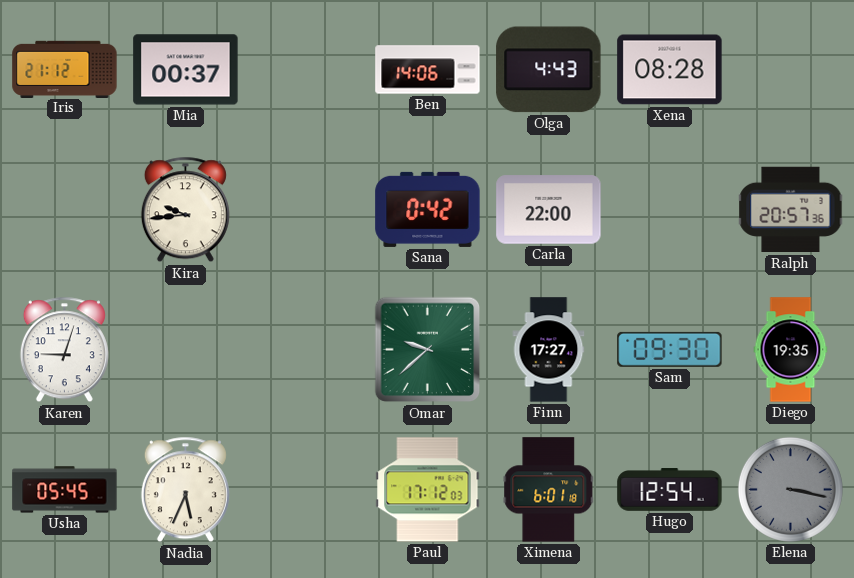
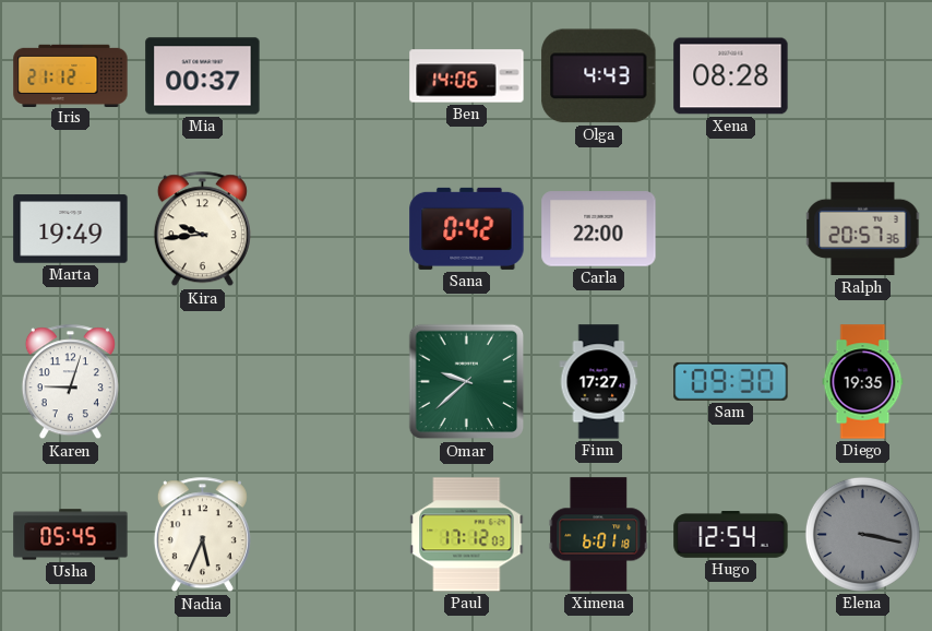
Marta: none -> 19:49
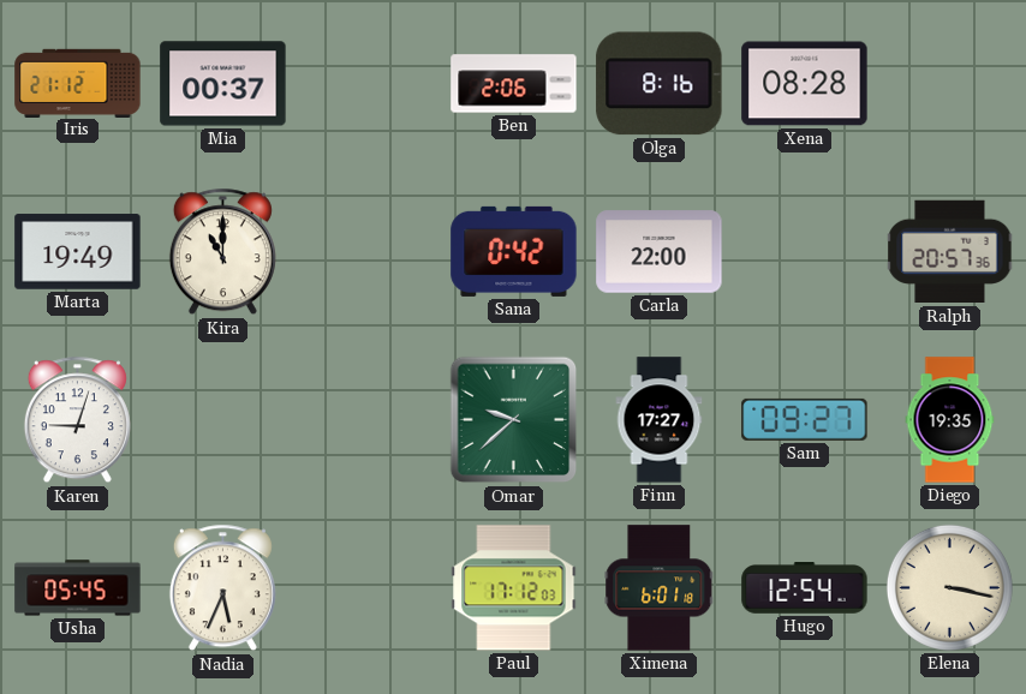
Ben: 14:06 -> 2:06
Olga: 4:43 -> 8:16
Kira: 9:44 -> 11:00
Sam: 09:30 -> 09:27
Elena dial: grey -> cream
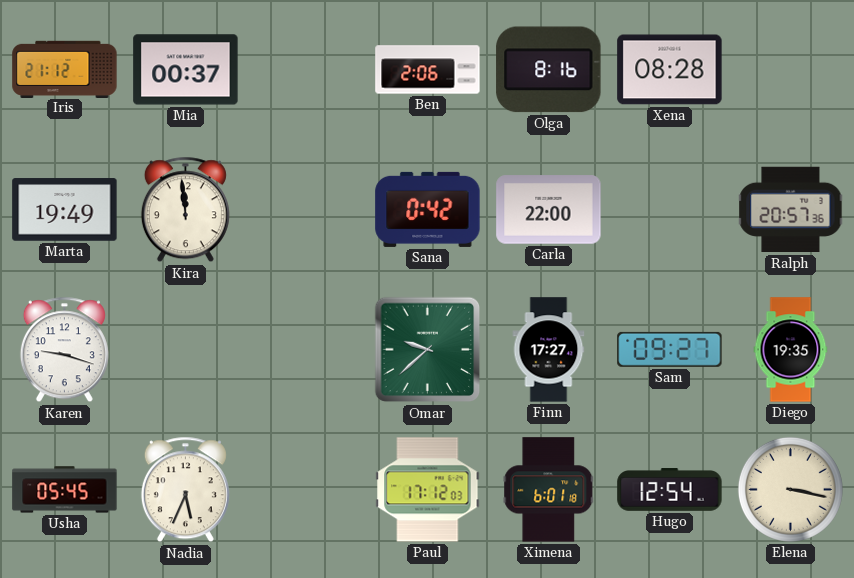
Kira: 11:00 -> 11:59
Karen: 9:03 -> 9:18
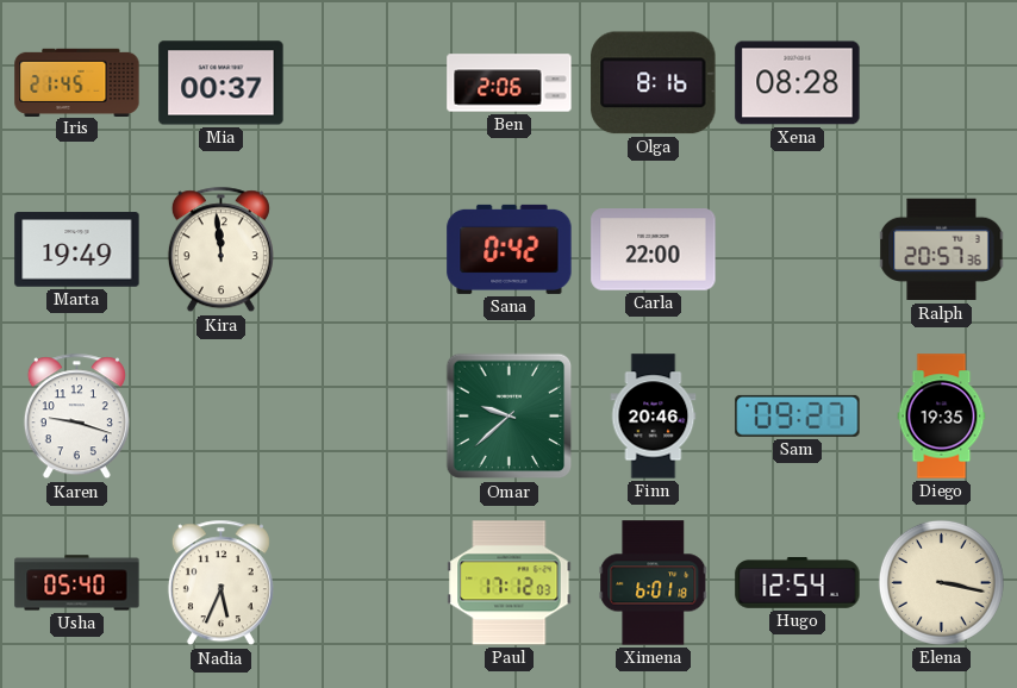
Iris: 21:12 -> 21:45
Finn: 17:27 -> 20:46
Usha: 05:45 -> 05:40
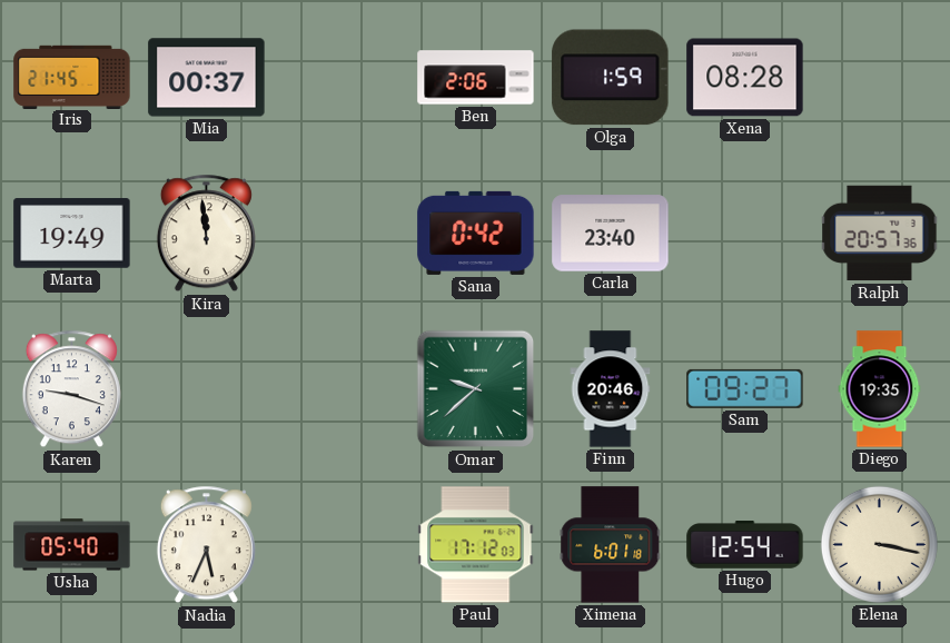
Olga: 8:16 -> 1:59
Carla: 22:00 -> 23:40
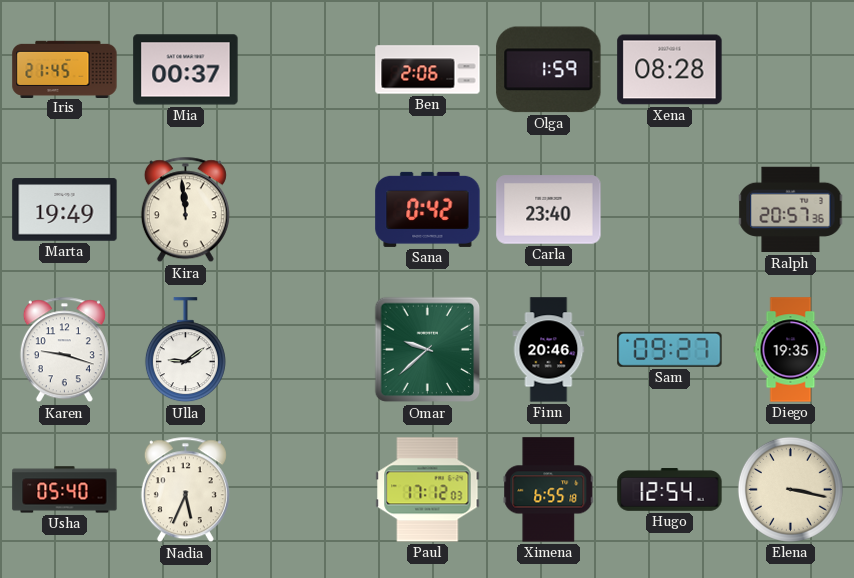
Ulla: none -> 9:09
Ximena: 6:01 -> 6:55
